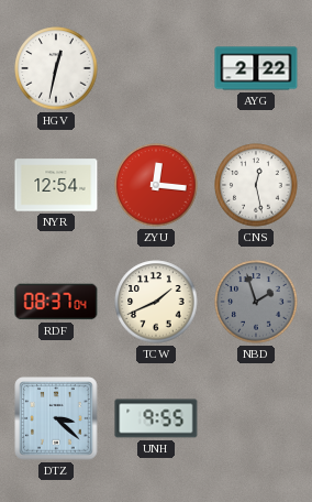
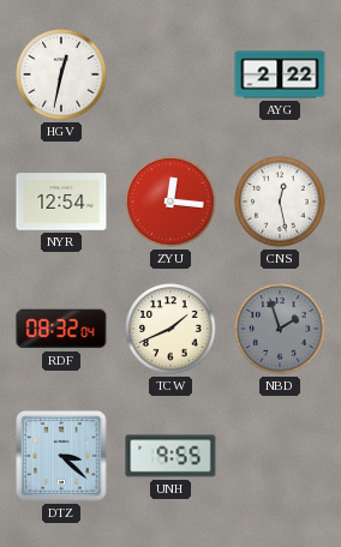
RDF: 08:37 -> 08:32
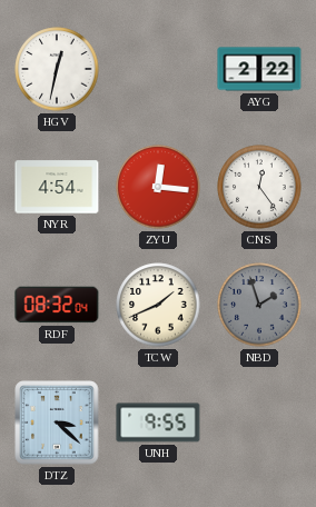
NYR: 12:54 -> 4:54
CNS: 12:28 -> 12:24
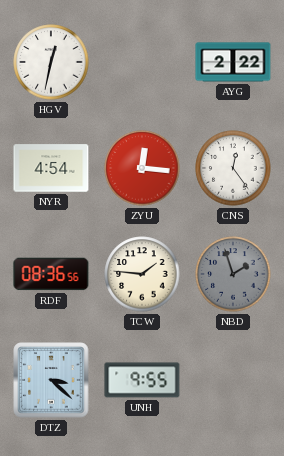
RDF: 08:32 -> 08:36
TCW: 1:41 -> 1:46
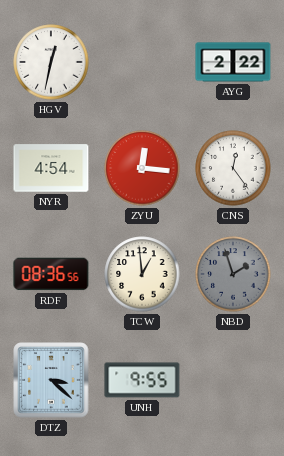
TCW: 1:46 -> 12:59
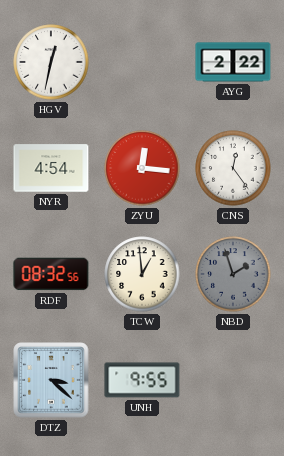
RDF: 08:36 -> 08:32
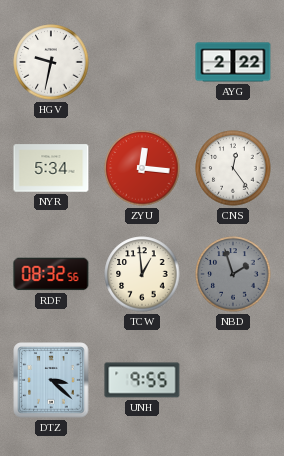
HGV: 12:32 -> 9:32
NYR: 4:54 -> 5:34
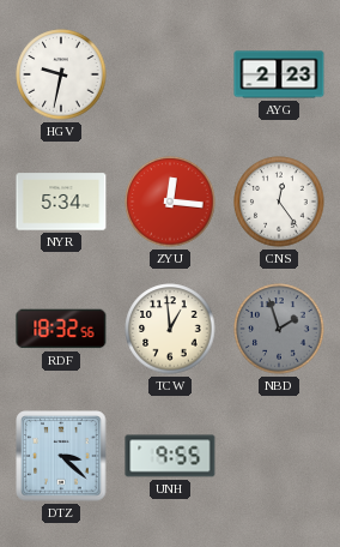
AYG: 2:22 -> 2:23
RDF: 08:32 -> 18:32
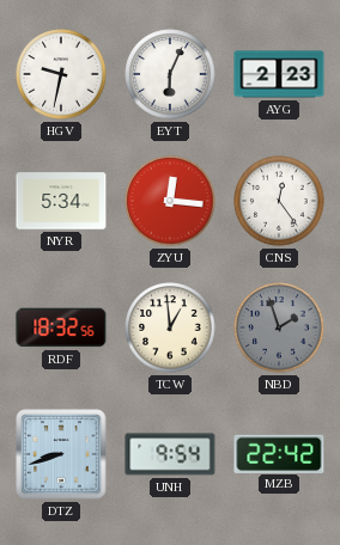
EYT: none -> 6:04
DTZ: 3:22 -> 8:42
UNH: 9:55 -> 9:54
MZB: none -> 22:42
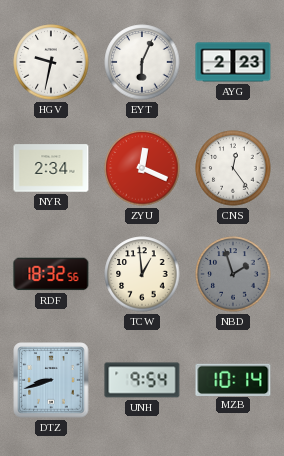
NYR: 5:34 -> 2:34
ZYU: 12:16 -> 12:19
MZB: 22:42 -> 10:14
